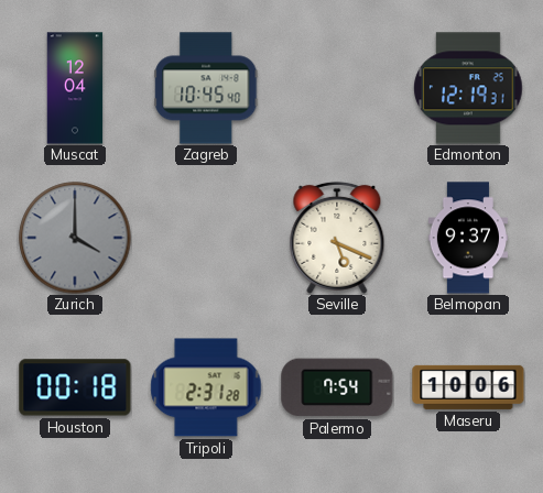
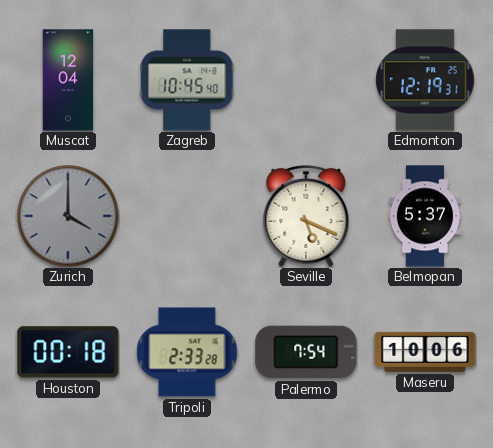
Belmopan: 9:37 -> 5:37
Tripoli: 2:31 -> 2:33
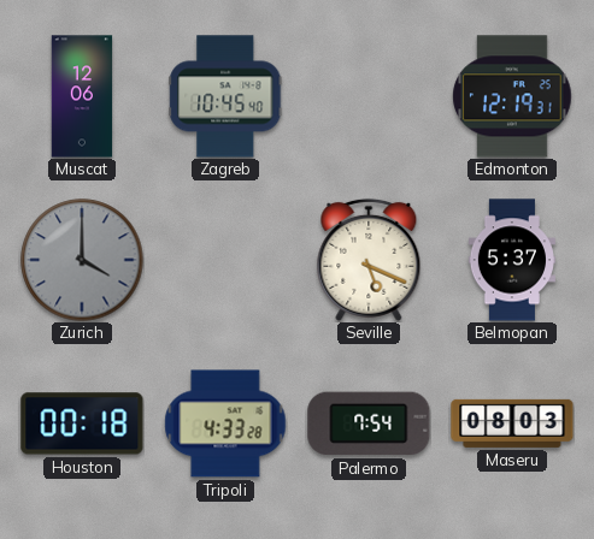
Muscat: 12:04 -> 12:06
Tripoli: 2:33 -> 4:33
Maseru: 10:06 -> 08:03
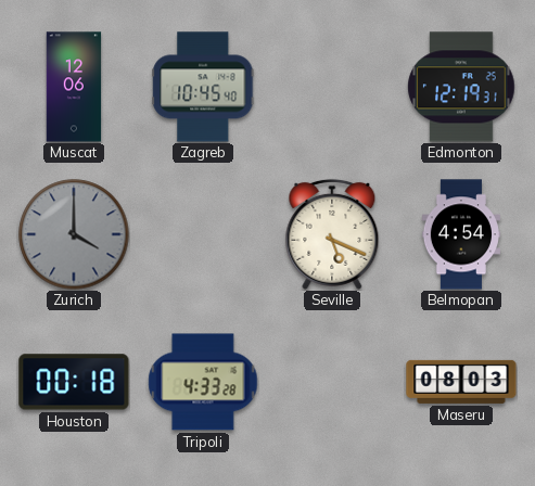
Belmopan: 5:37 -> 4:54
Palermo: 7:54 -> none
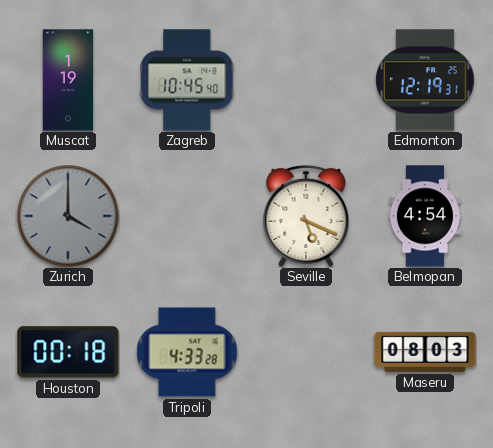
Muscat: 12:06 -> 1:19
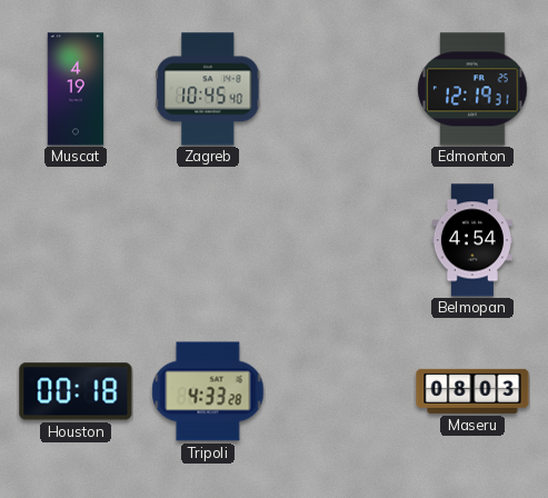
Muscat: 1:19 -> 4:19
Zurich: 4:00 -> none
Seville: 5:19 -> none
